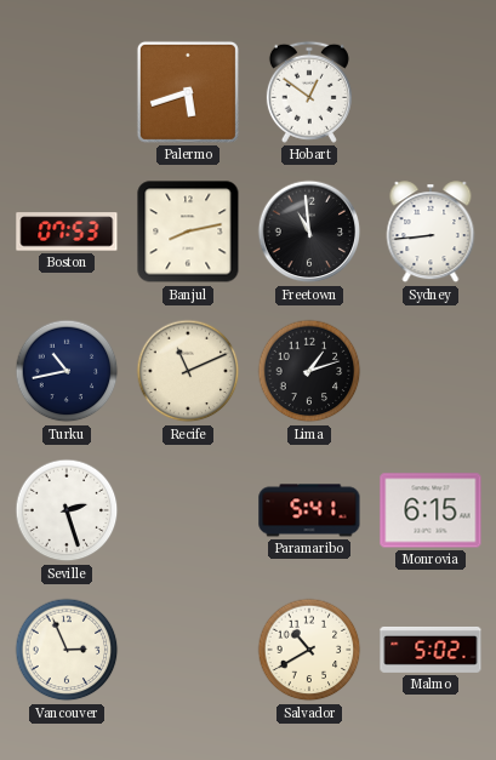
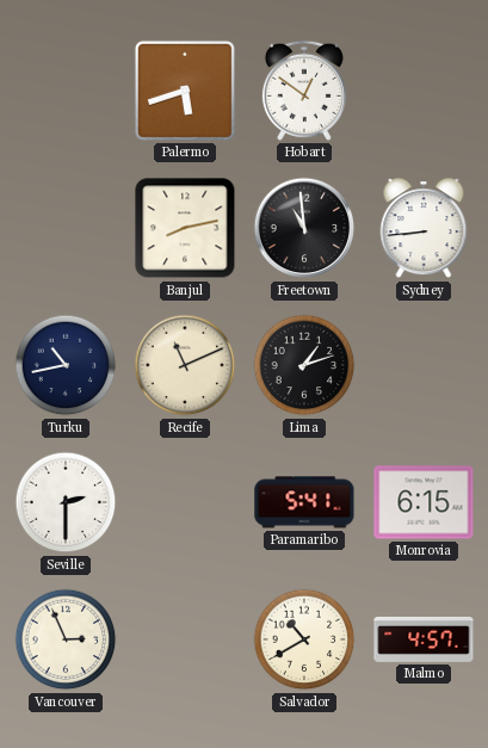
Boston: 07:53 -> none
Seville: 2:27 -> 2:30
Malmo: 5:02 -> 4:57
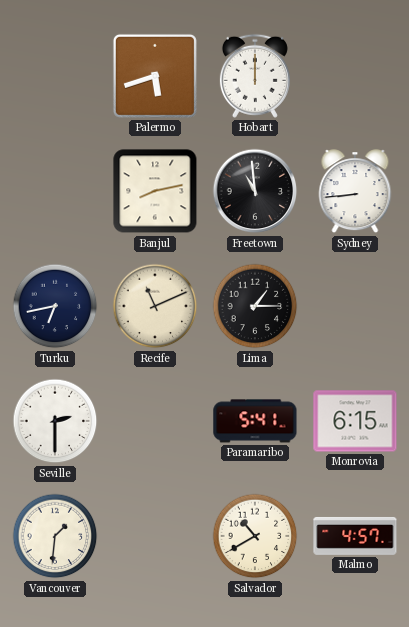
Hobart: 12:51 -> 12:00
Turku: 10:43 -> 6:43
Lima: 1:12 -> 1:15
Vancouver: 2:56 -> 1:31
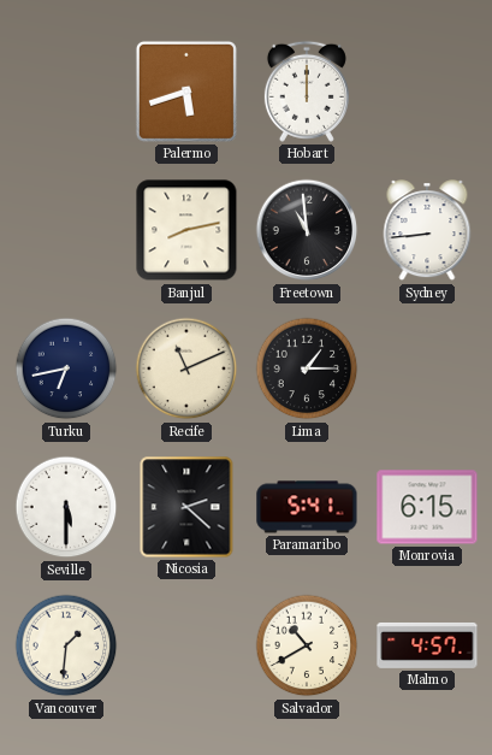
Seville: 2:30 -> 5:30
Nicosia: none -> 2:22
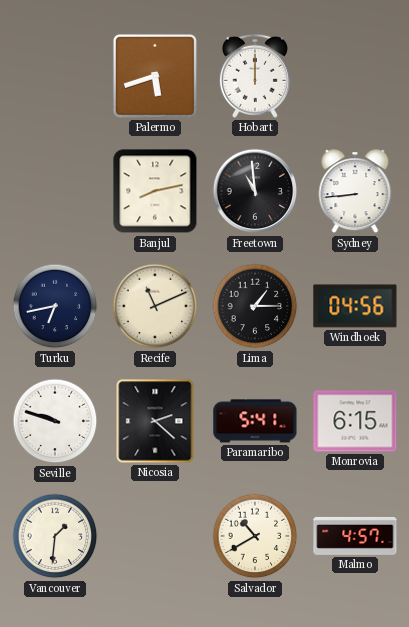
Windhoek: none -> 04:56
Seville: 5:30 -> 9:48
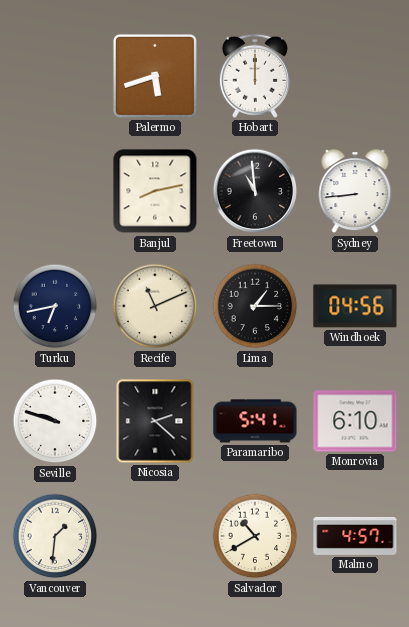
Monrovia: 6:15 -> 6:10
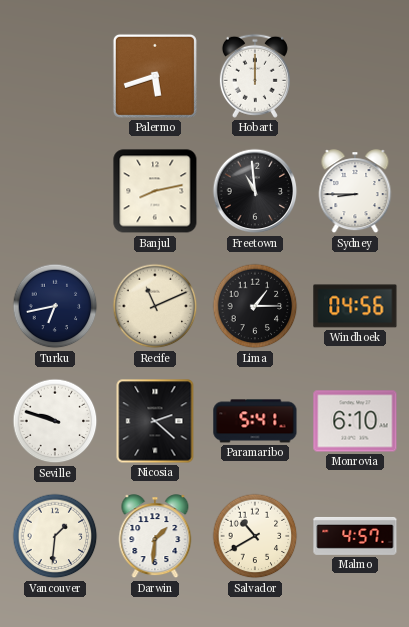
Sydney: 8:44 -> 8:45
Darwin: none -> 1:31
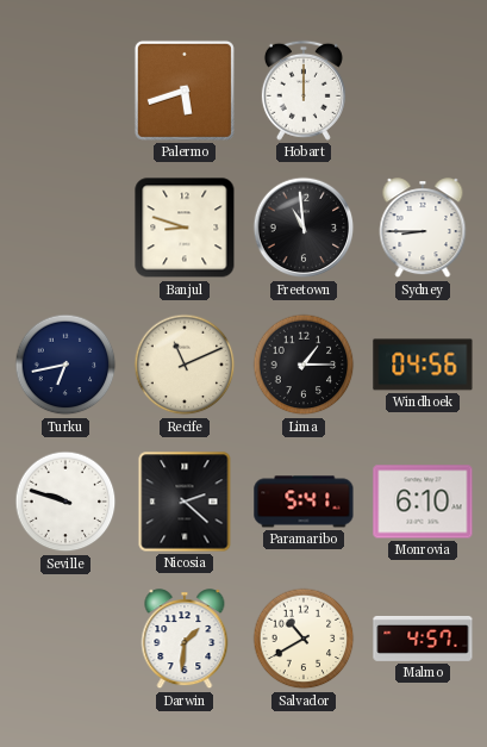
Banjul: 8:13 -> 8:48
Vancouver: 1:31 -> none
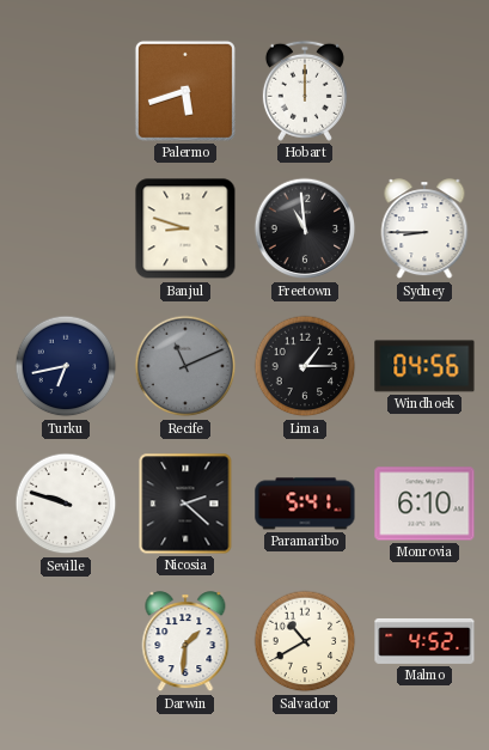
Recife dial: cream -> grey
Malmo: 4:57 -> 4:52
